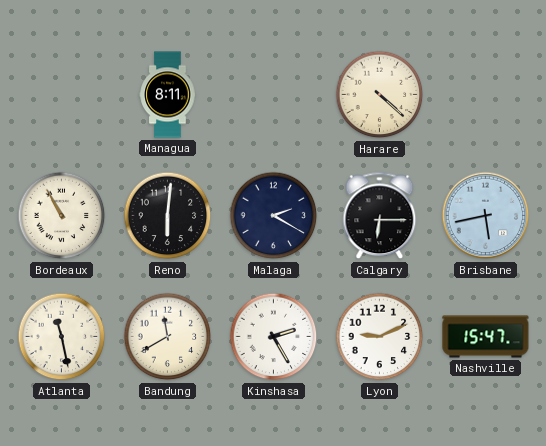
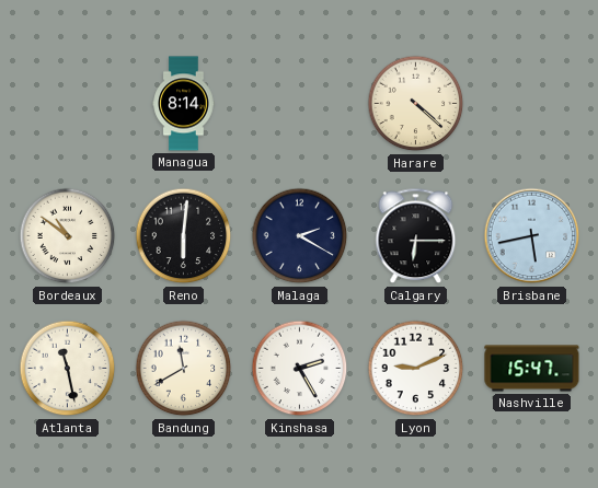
Managua: 8:11 -> 8:14
Bordeaux: 10:55 -> 10:51
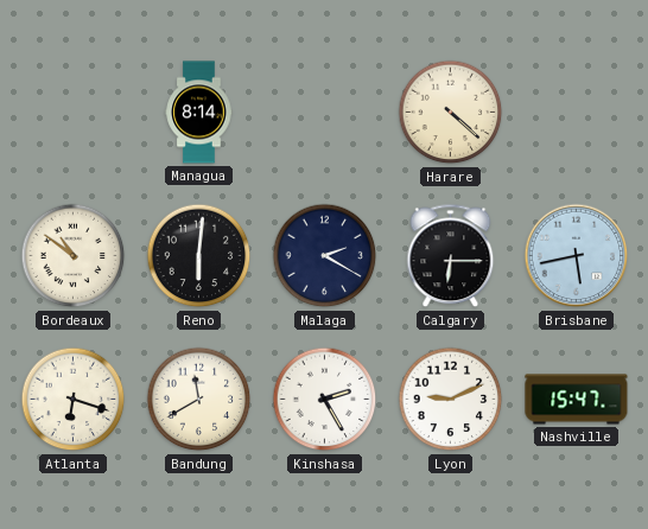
Atlanta: 11:28 -> 6:18
